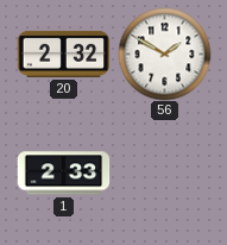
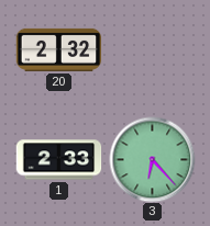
56: 1:50 -> none
3: none -> 6:23
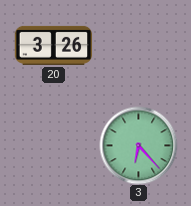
20: 2:32 -> 3:26
1: 2:33 -> none
